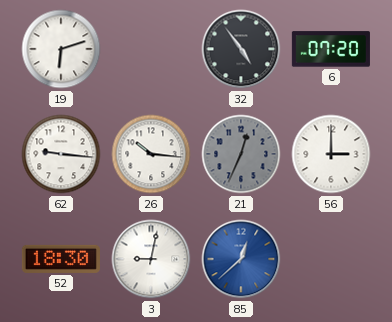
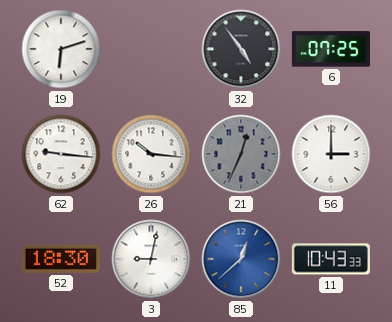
6: 07:20 -> 07:25
11: none -> 10:43
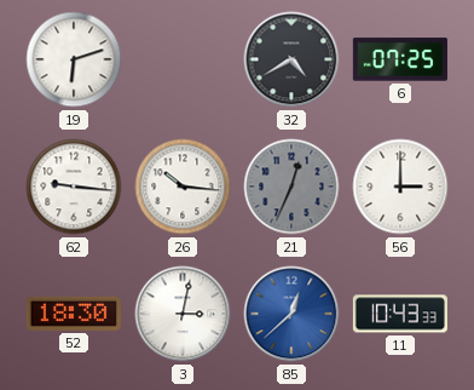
32: 4:54 -> 4:40
3: 9:02 -> 3:02
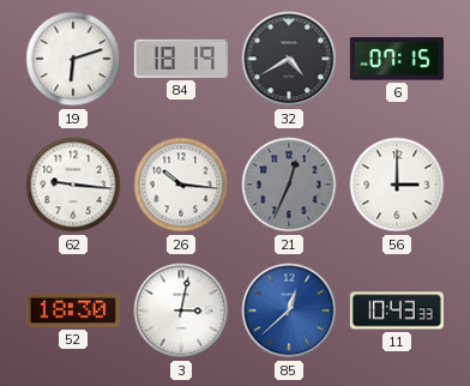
84: none -> 18:19
6: 07:25 -> 07:15
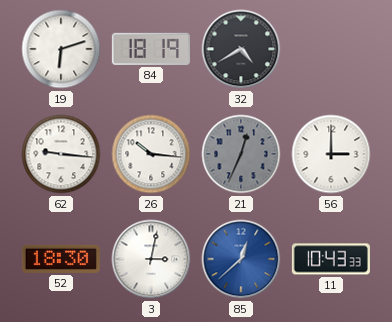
6: 07:15 -> none
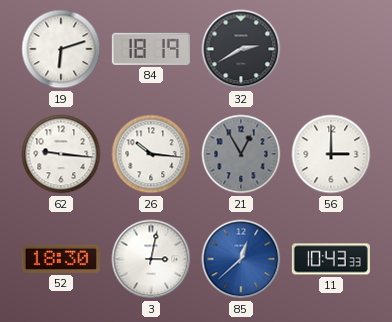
32: 4:40 -> 2:40
21: 12:34 -> 12:55
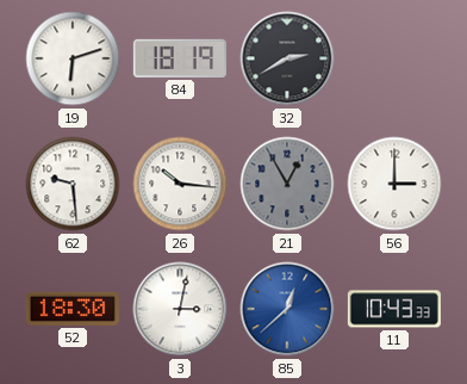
62: 9:16 -> 9:29
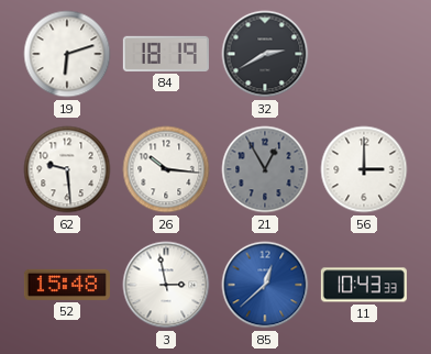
52: 18:30 -> 15:48
3: 3:02 -> 2:58
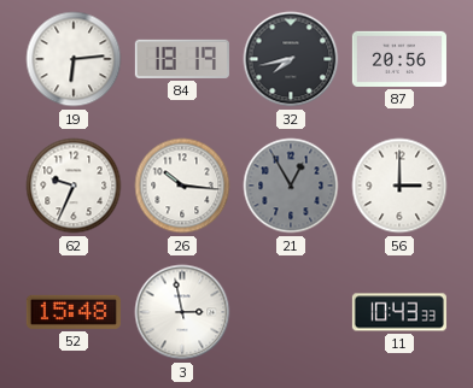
19: 6:12 -> 6:14
32: 2:40 -> 7:43
87: none -> 20:56
62: 9:29 -> 9:34
85: 12:38 -> none
